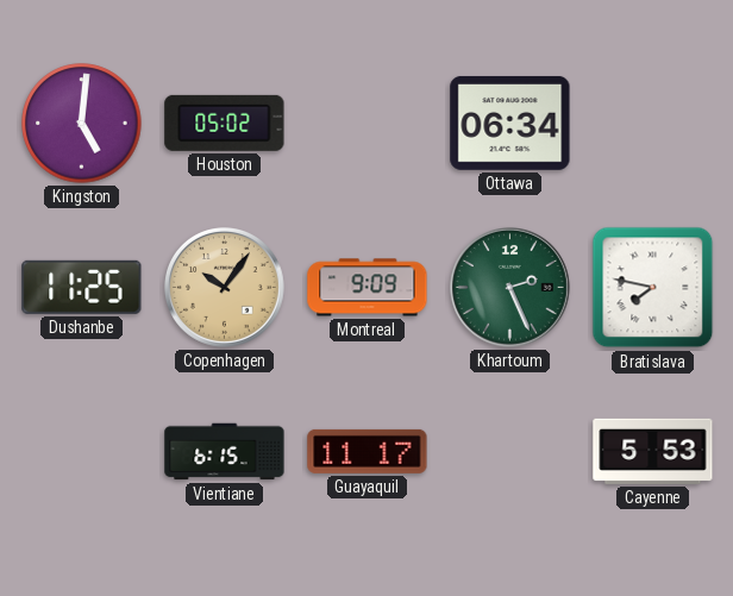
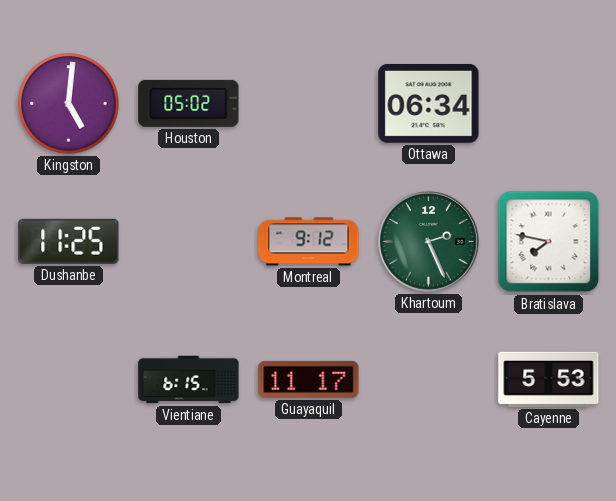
Copenhagen: 10:06 -> none
Montreal: 9:09 -> 9:12
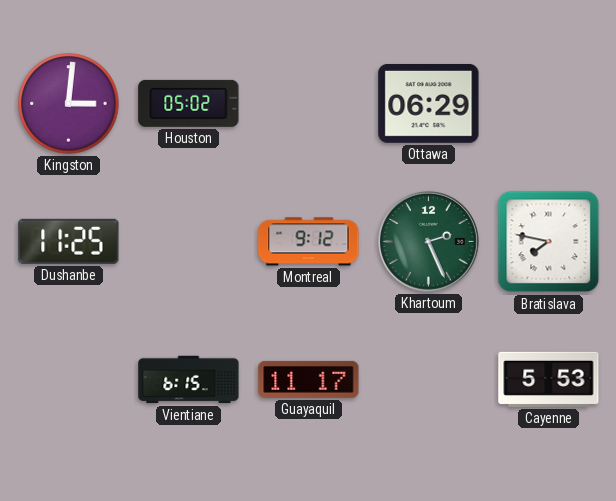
Kingston: 5:01 -> 3:01
Ottawa: 06:34 -> 06:29
